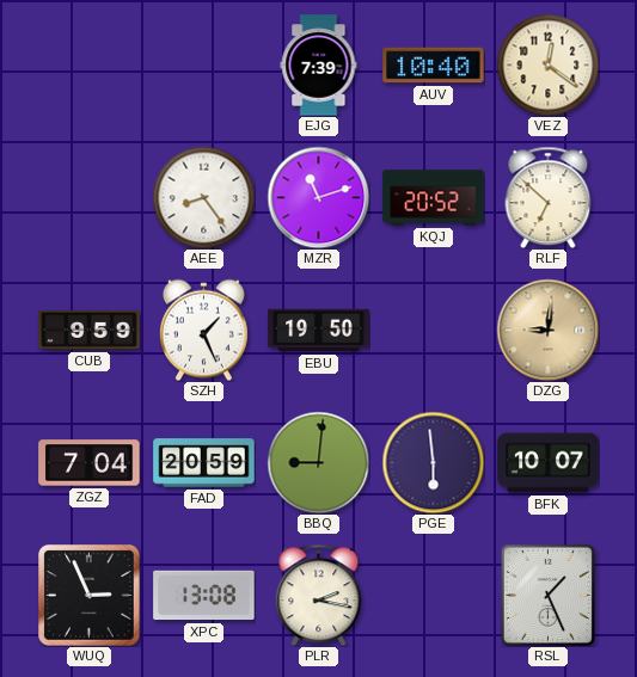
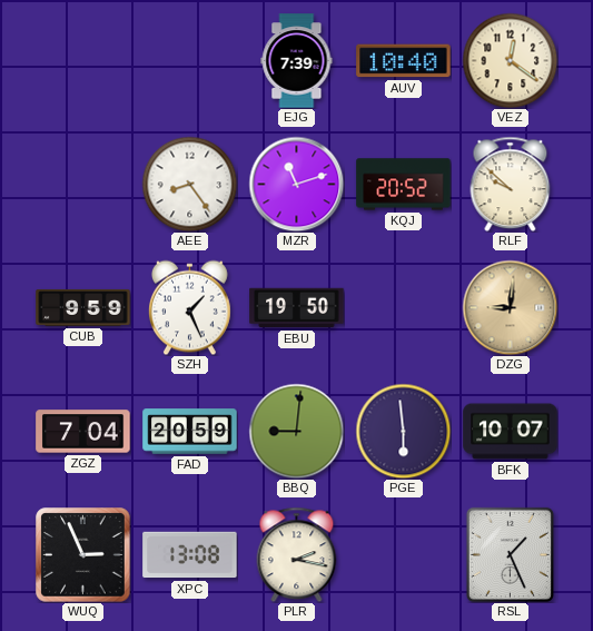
RLF: 6:52 -> 9:52
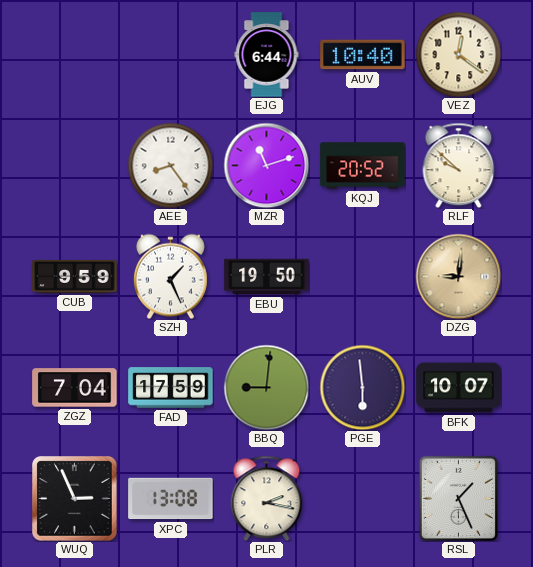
EJG: 7:39 -> 6:44
FAD: 20:59 -> 17:59
